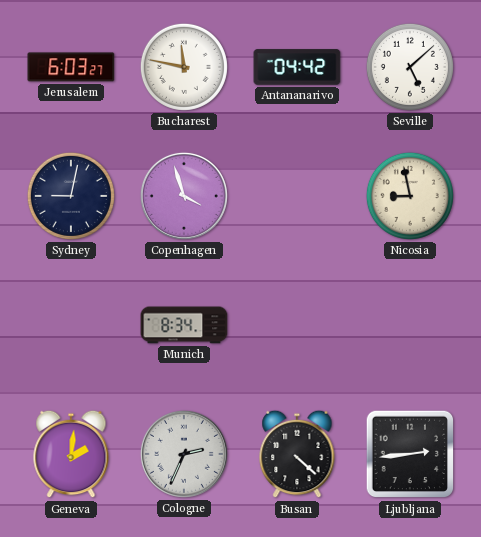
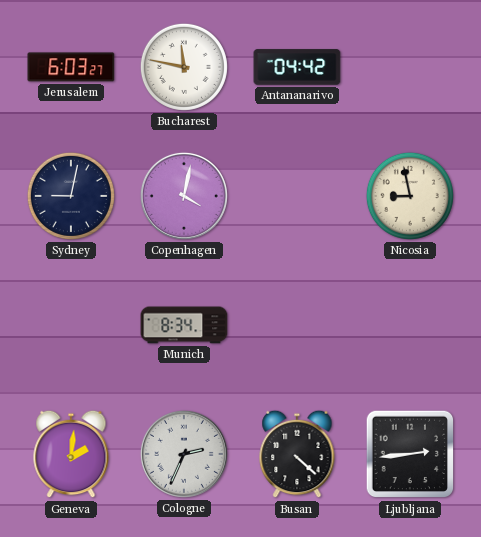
Seville: 5:08 -> none
Copenhagen: 3:57 -> 4:02
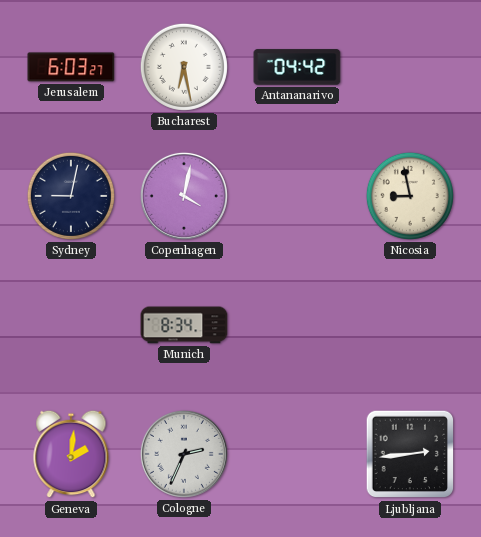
Bucharest: 11:47 -> 6:28
Busan: 4:22 -> none
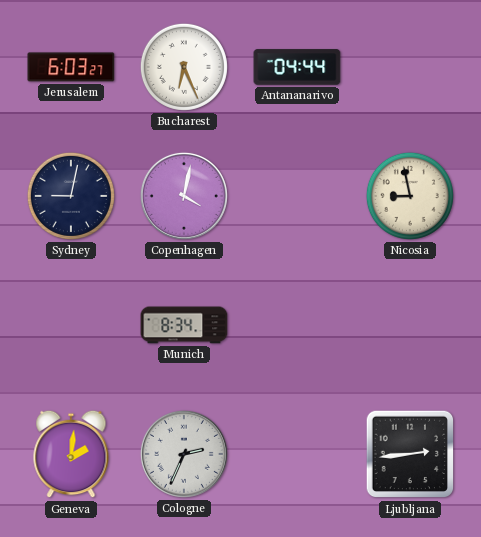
Bucharest: 6:28 -> 6:26
Antananarivo: 04:42 -> 04:44
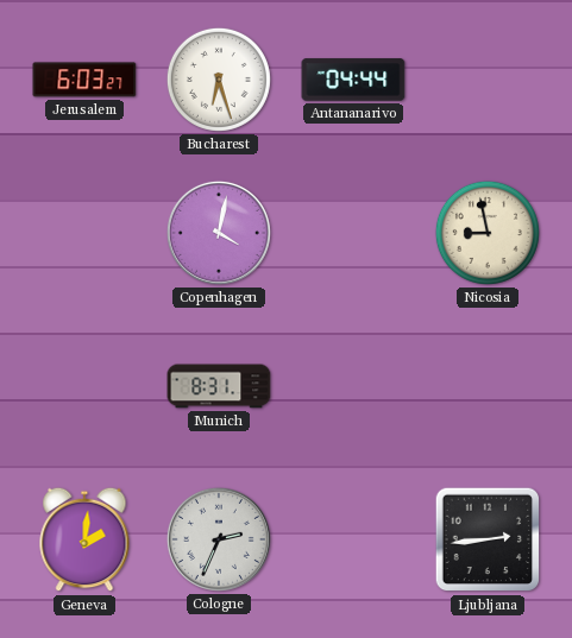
Bucharest: 6:26 -> 6:27
Sydney: 9:02 -> none
Munich: 8:34 -> 8:31
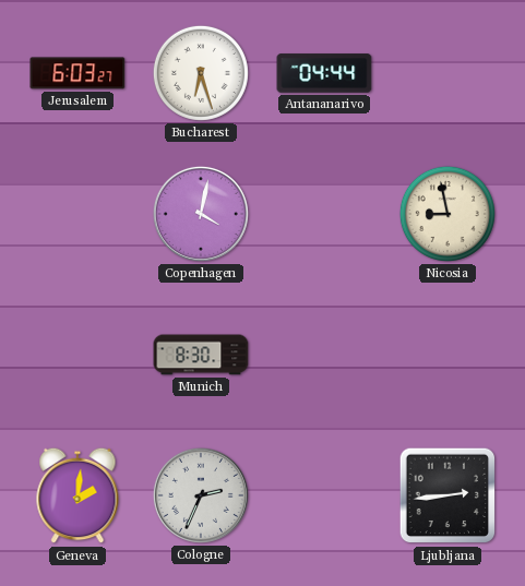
Munich: 8:31 -> 8:30
